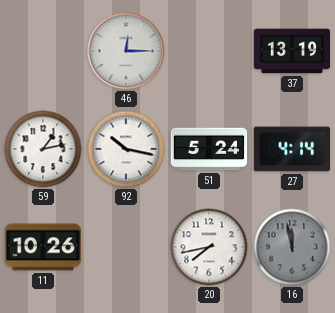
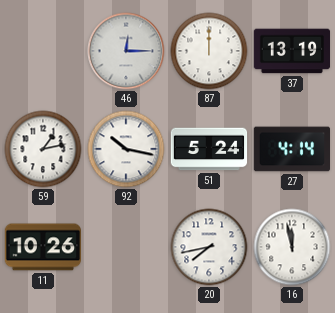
87: none -> 12:00
16 dial: grey -> white
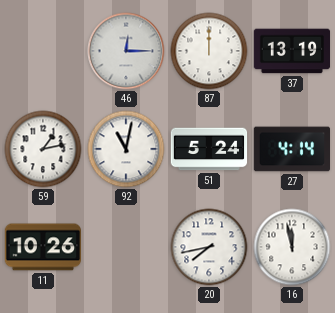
92: 10:17 -> 11:02
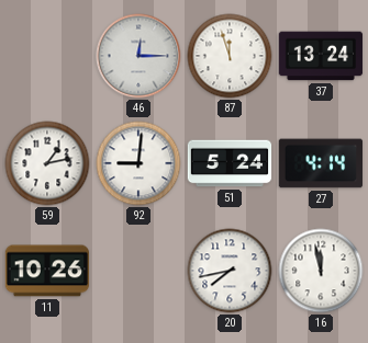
87: 12:00 -> 11:57
37: 13:19 -> 13:24
92: 11:02 -> 9:01
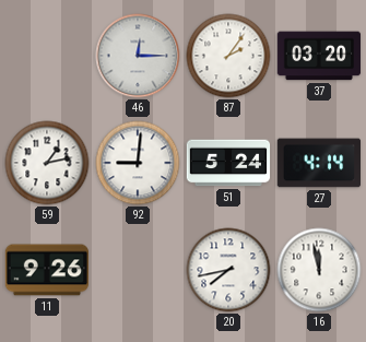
87: 11:57 -> 2:06
37: 13:24 -> 03:20
11: 10:26 -> 9:26
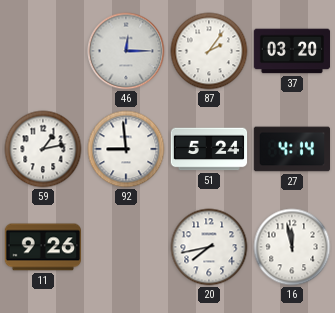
92: 9:01 -> 8:59
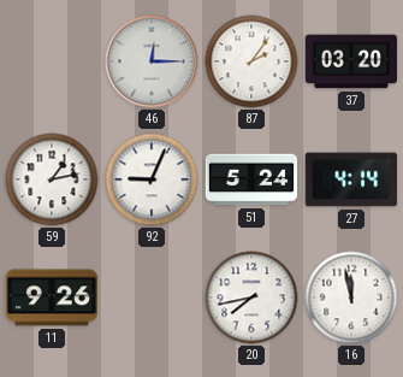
92: 8:59 -> 9:04
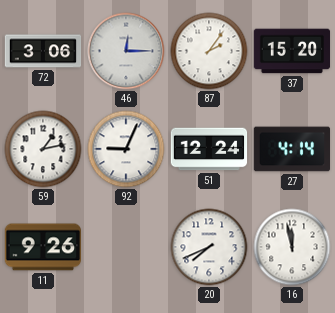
72: none -> 3:06
37: 03:20 -> 15:20
51: 5:24 -> 12:24
20: 7:43 -> 7:41
